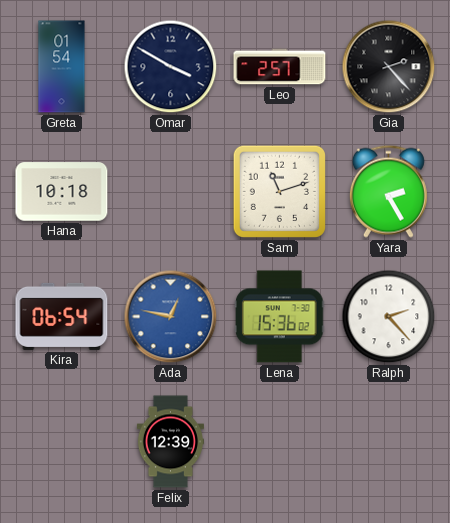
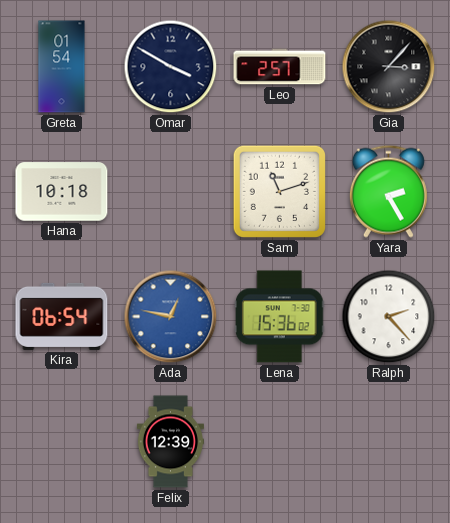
Gia: 2:23 -> 3:07
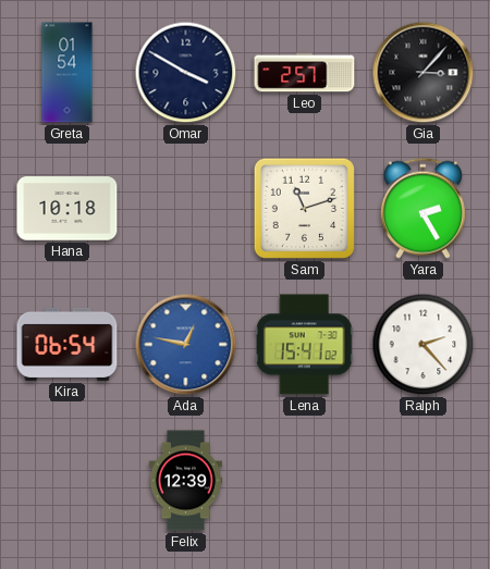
Lena: 15:36 -> 15:41
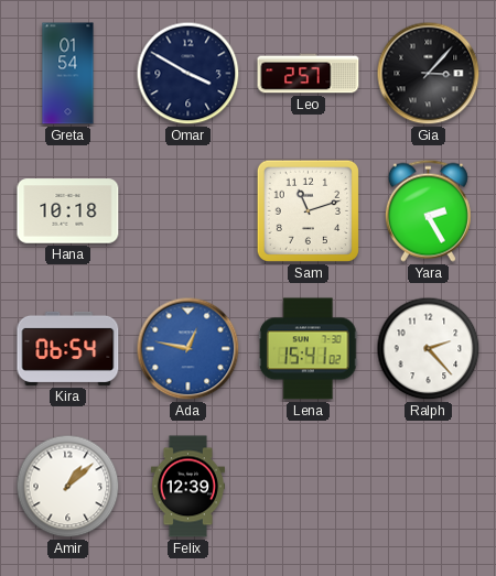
Amir: none -> 1:08
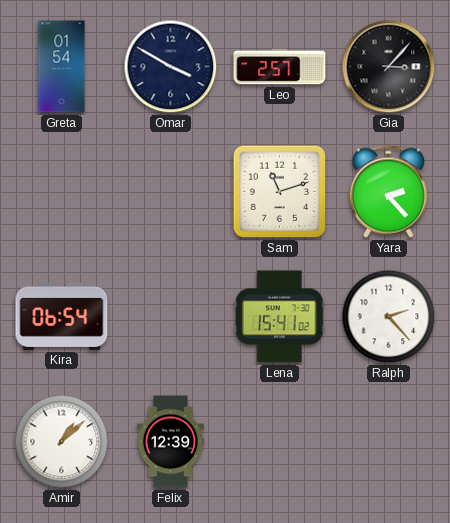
Hana: 10:18 -> none
Yara: 2:25 -> 2:23
Ada: 12:47 -> none
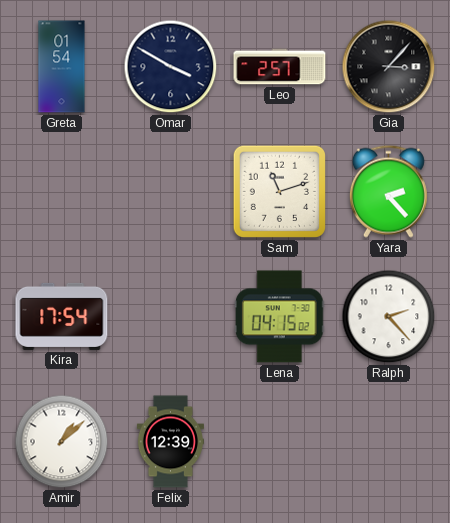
Kira: 06:54 -> 17:54
Lena: 15:41 -> 04:15
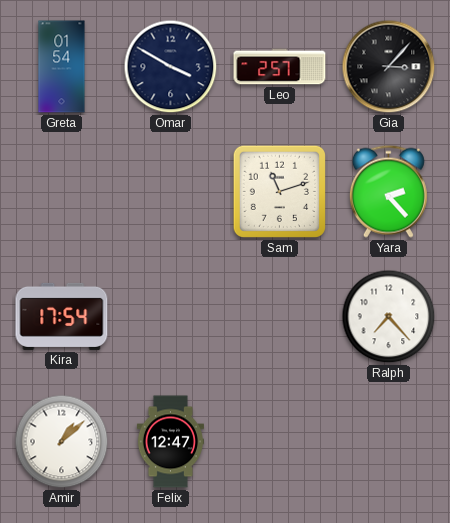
Lena: 04:15 -> none
Ralph: 2:23 -> 7:23
Felix: 12:39 -> 12:47
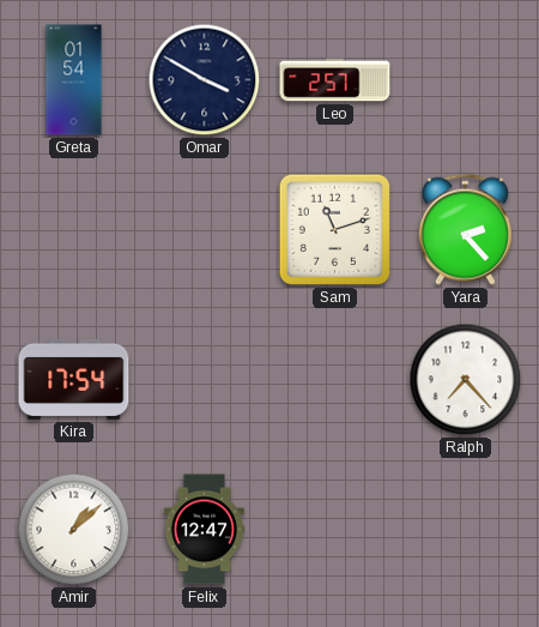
Gia: 3:07 -> none
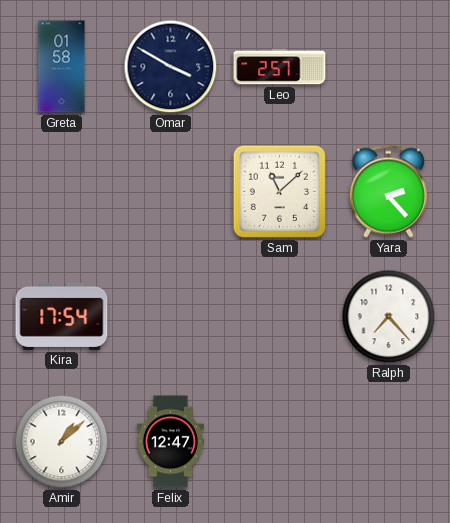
Greta: 01:54 -> 01:58
Sam: 11:12 -> 11:08
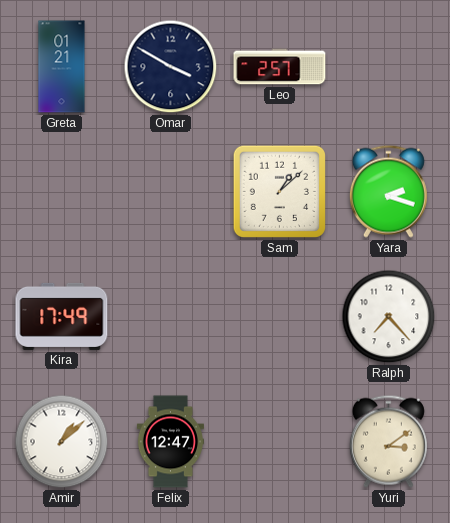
Greta: 01:58 -> 01:21
Sam: 11:08 -> 1:08
Yara: 2:23 -> 2:18
Kira: 17:54 -> 17:49
Yuri: none -> 3:09
